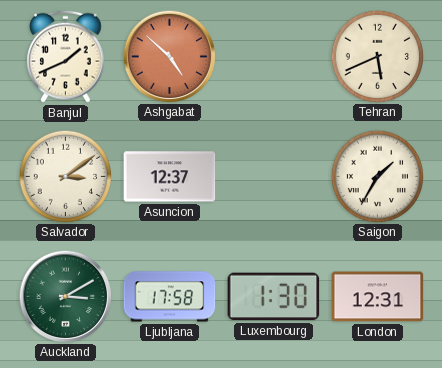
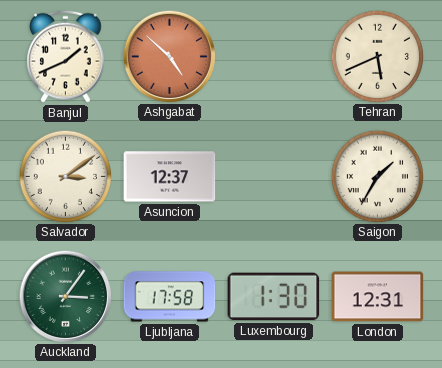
Auckland: 3:10 -> 3:06
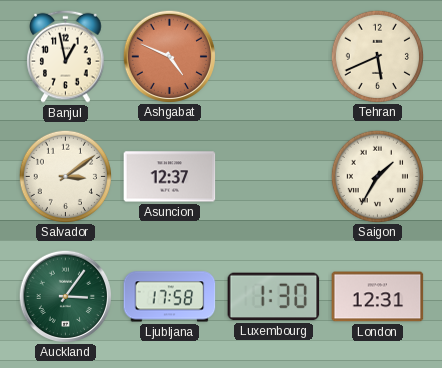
Banjul: 1:41 -> 12:58
Ashgabat: 4:52 -> 4:49
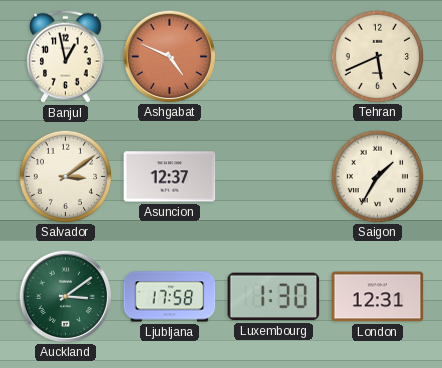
Auckland: 3:06 -> 3:09
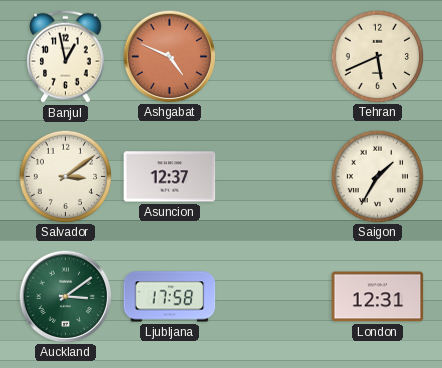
Luxembourg: 1:30 -> none
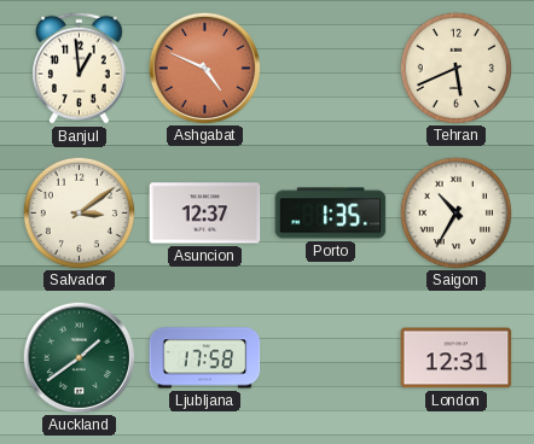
Banjul: 12:58 -> 12:59
Porto: none -> 1:35
Saigon: 1:35 -> 10:35
Auckland: 3:09 -> 1:39
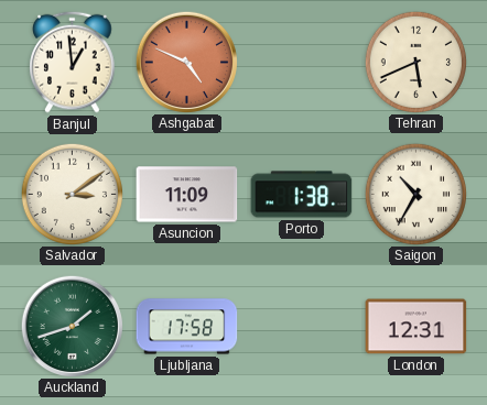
Asuncion: 12:37 -> 11:09
Porto: 1:35 -> 1:38
Auckland: 1:39 -> 1:42
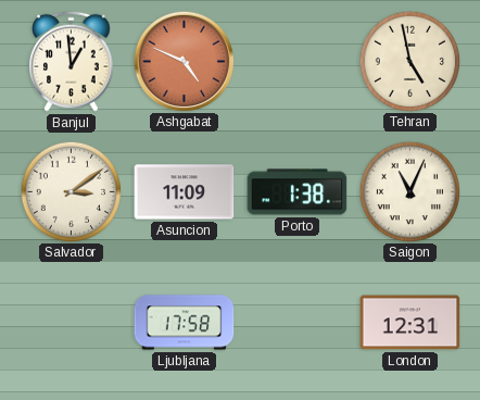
Tehran: 5:41 -> 4:58
Saigon: 10:35 -> 11:04
Auckland: 1:42 -> none
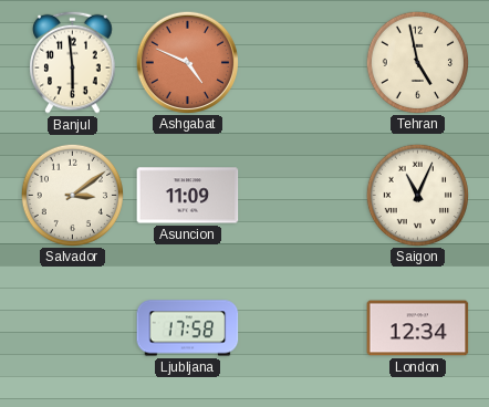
Banjul: 12:59 -> 5:59
Porto: 1:38 -> none
London: 12:31 -> 12:34
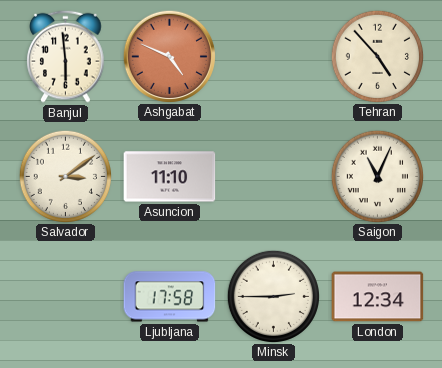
Tehran: 4:58 -> 4:53
Asuncion: 11:09 -> 11:10
Minsk: none -> 2:45
